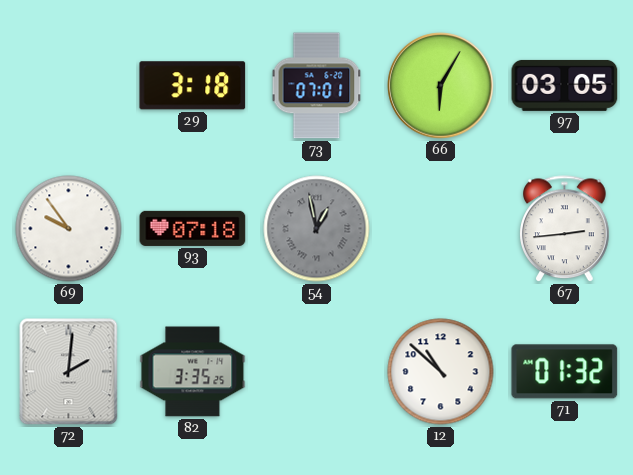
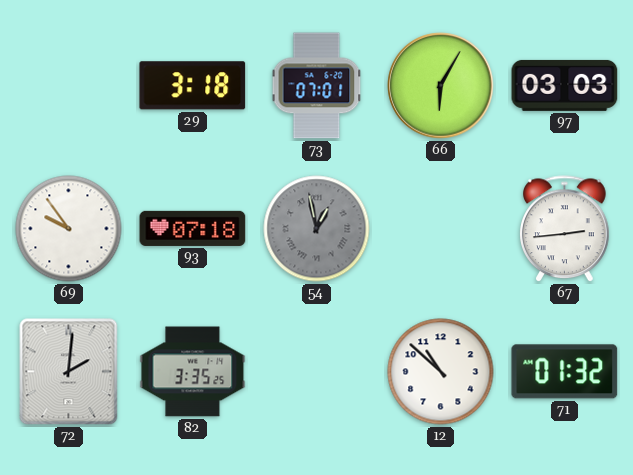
97: 03:05 -> 03:03
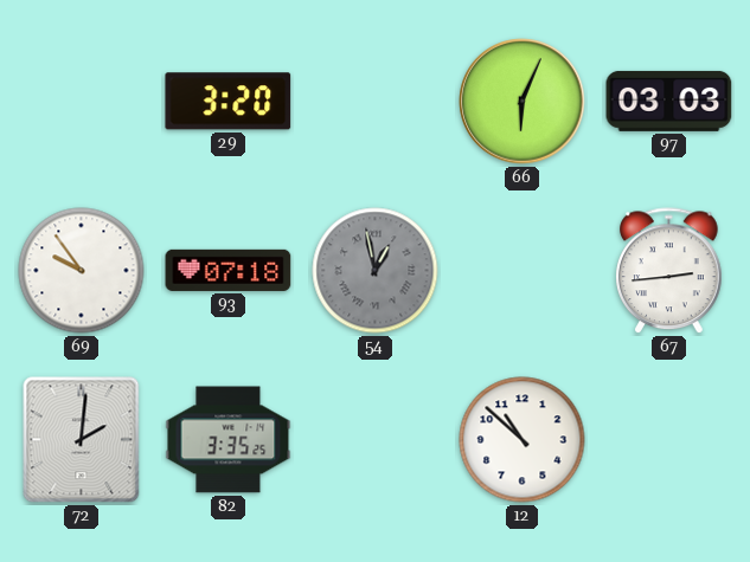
29: 3:18 -> 3:20
73: 07:01 -> none
66: 6:05 -> 6:04
71: 01:32 -> none
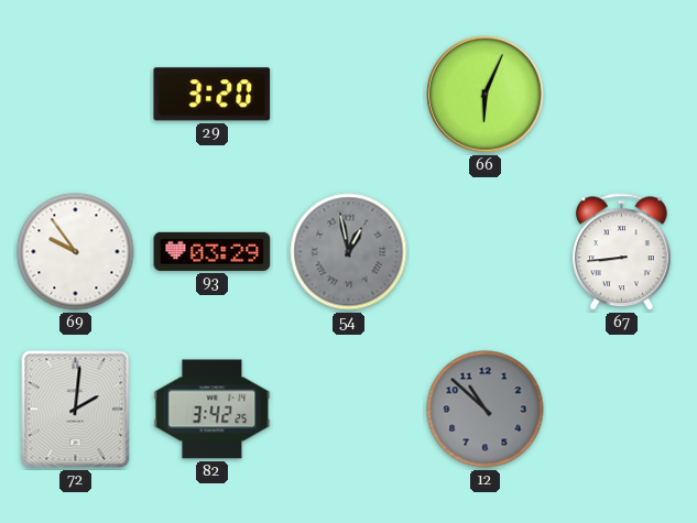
97: 03:03 -> none
93: 07:18 -> 03:29
67: 2:44 -> 8:44
82: 3:35 -> 3:42
12 dial: white -> grey
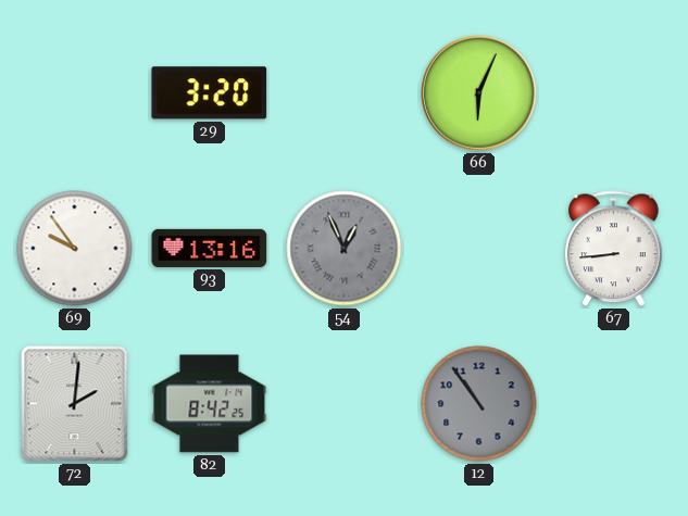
93: 03:29 -> 13:16
54: 12:58 -> 12:56
82: 3:42 -> 8:42
12: 10:52 -> 10:54
